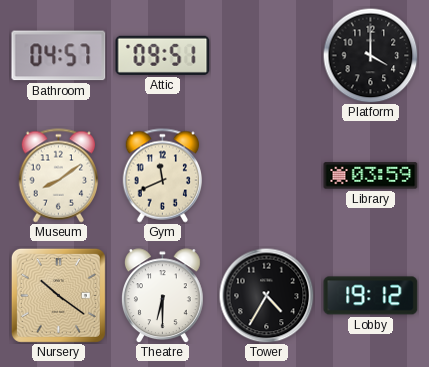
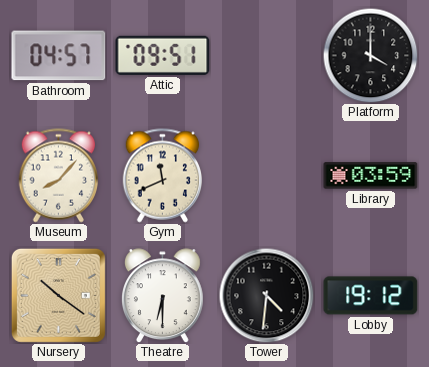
Museum: 8:09 -> 8:07
Tower: 4:35 -> 4:31
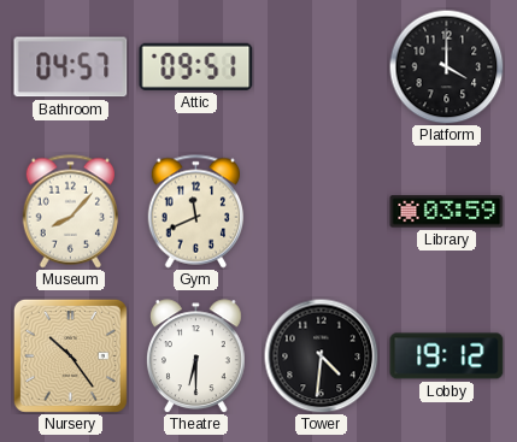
Nursery: 10:21 -> 10:24
